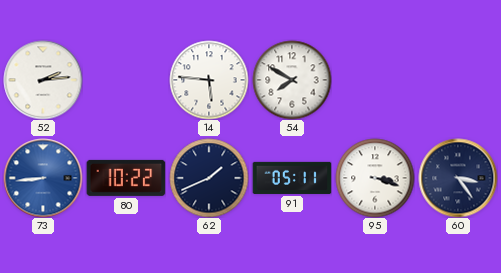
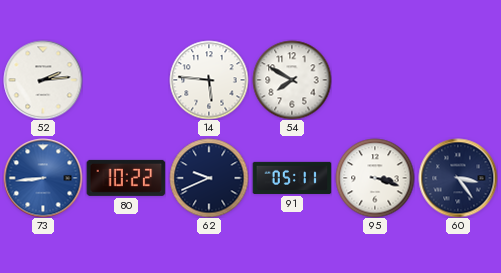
62: 1:41 -> 9:41
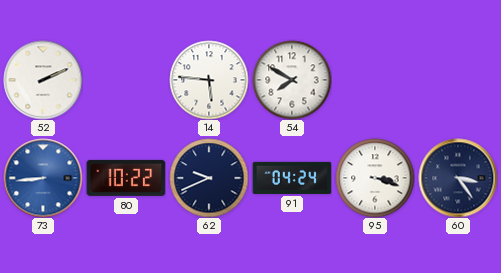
52: 2:14 -> 2:11
91: 05:11 -> 04:24
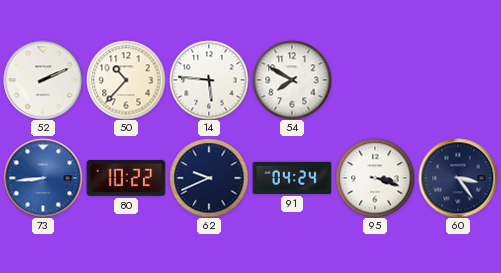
50: none -> 10:37
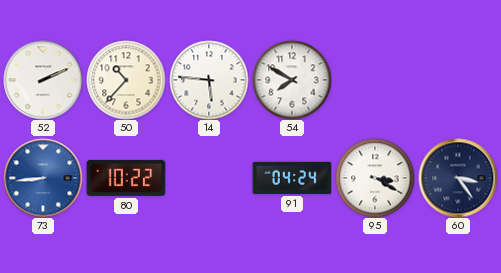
62: 9:41 -> none
95: 3:18 -> 3:20
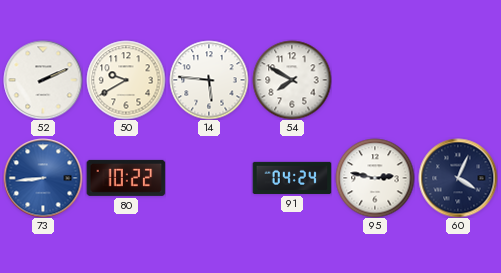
50: 10:37 -> 9:40
95: 3:20 -> 2:47
60: 3:24 -> 4:04
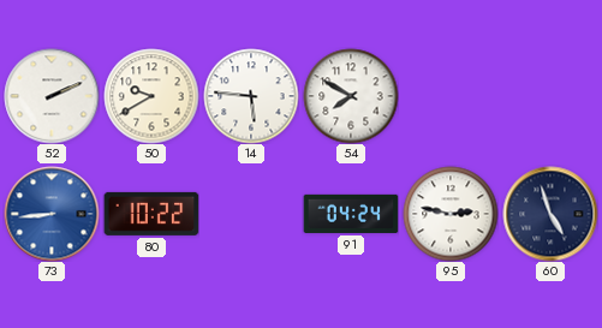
60: 4:04 -> 4:57
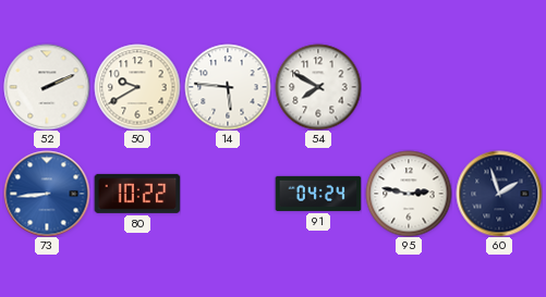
60: 4:57 -> 1:57
